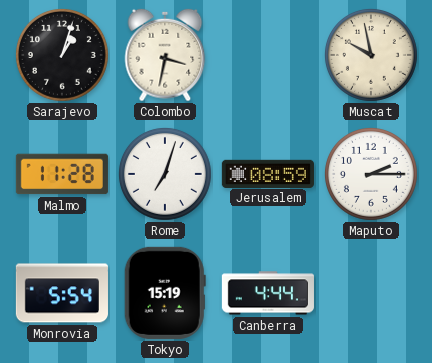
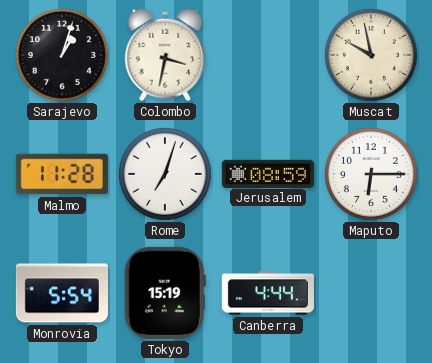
Maputo: 2:15 -> 6:15
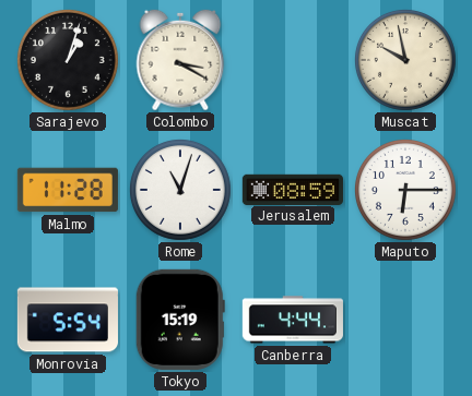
Colombo: 3:32 -> 3:20
Rome: 7:03 -> 11:03
